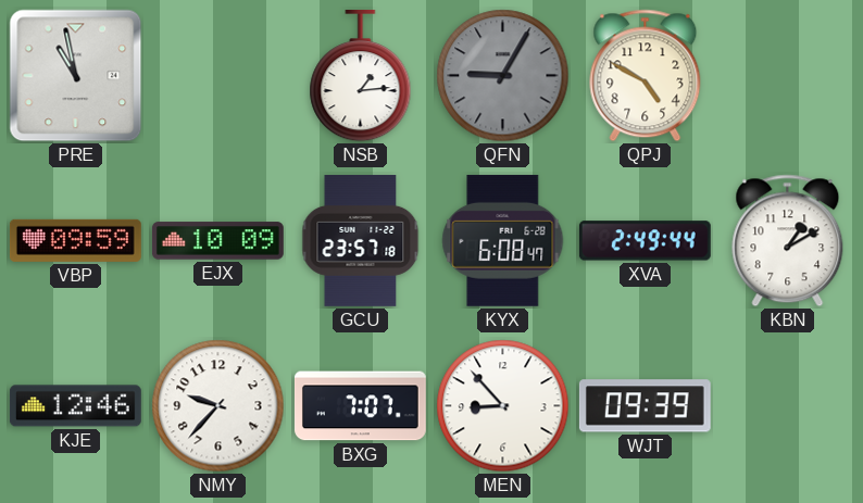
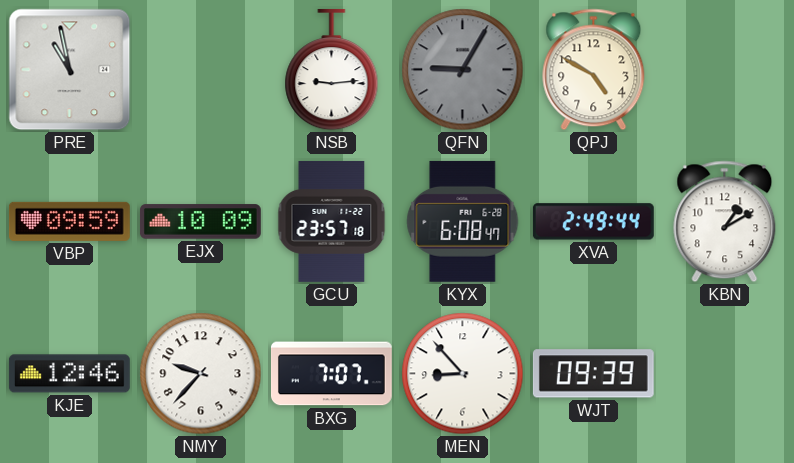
NSB: 1:14 -> 9:14
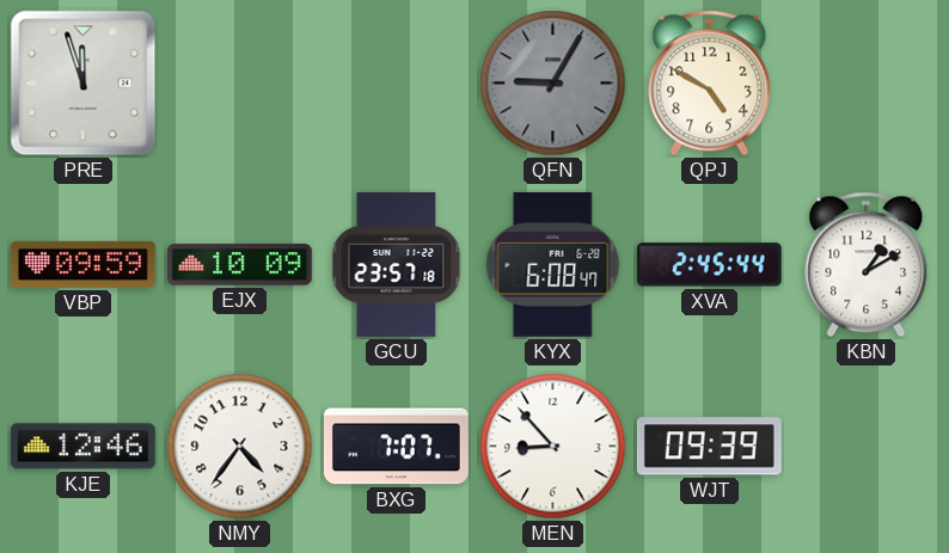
PRE: 10:58 -> 11:57
NSB: 9:14 -> none
XVA: 2:49 -> 2:45
NMY: 9:37 -> 4:36
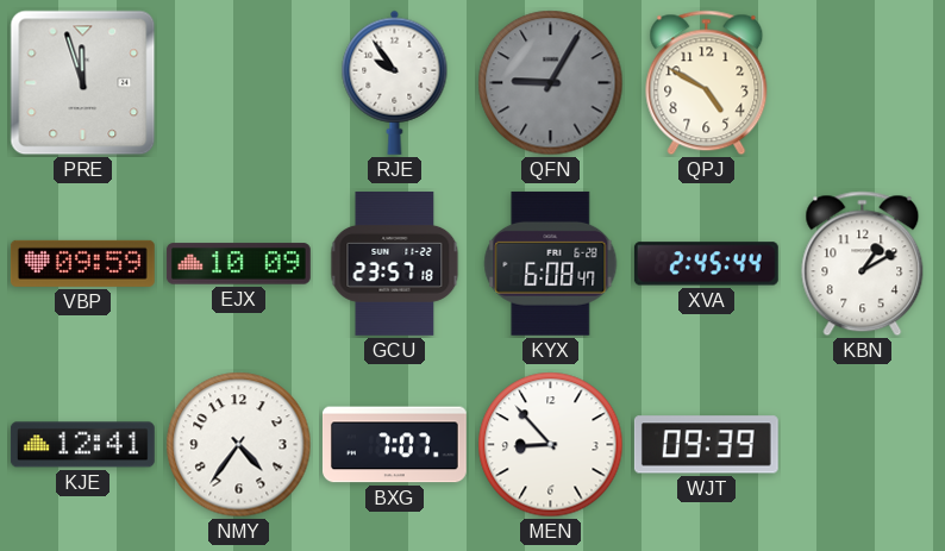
RJE: none -> 9:54
KJE: 12:46 -> 12:41
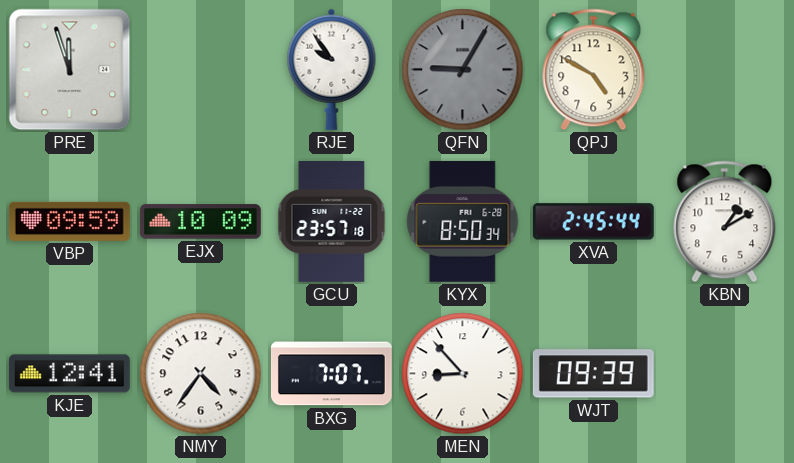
KYX: 6:08 -> 8:50
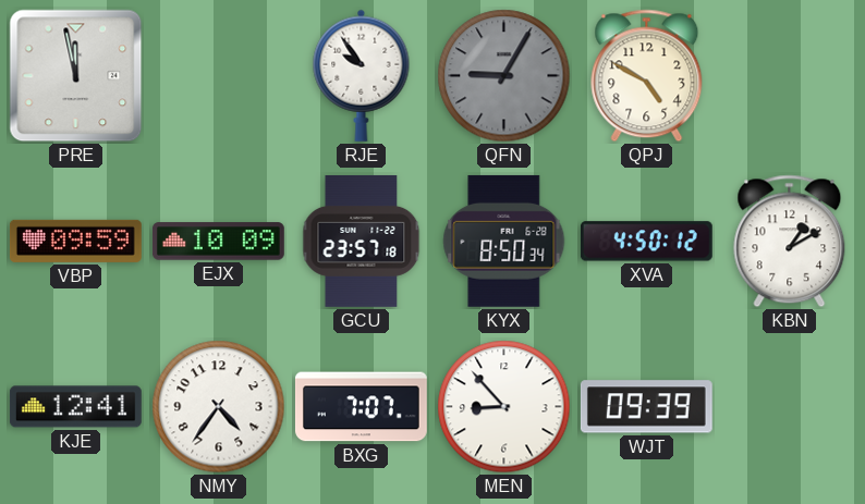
PRE: 11:57 -> 11:58
XVA: 2:45 -> 4:50
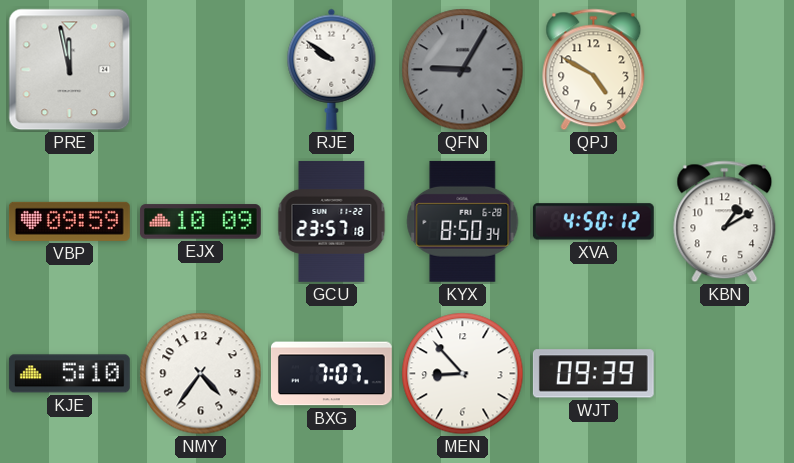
RJE: 9:54 -> 9:51
KJE: 12:41 -> 5:10
